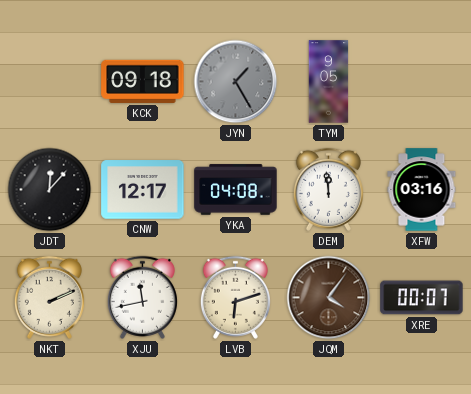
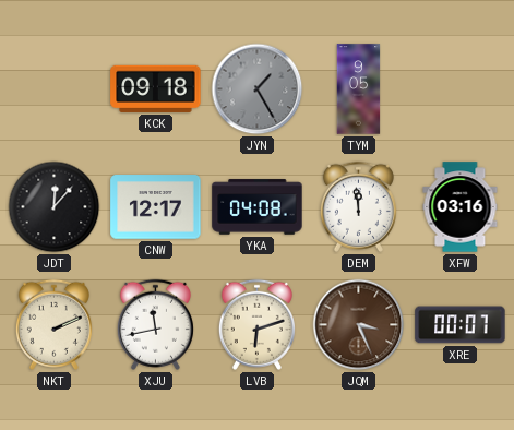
JQM: 4:06 -> 3:26
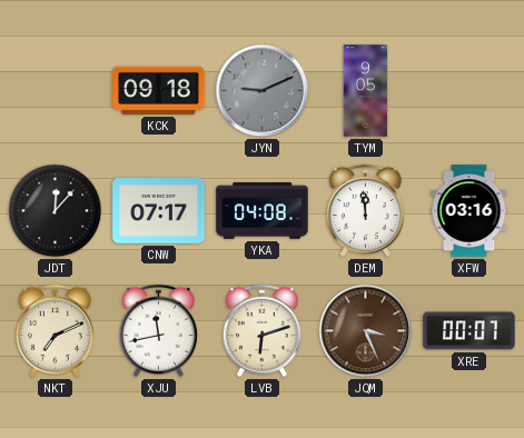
JYN: 1:25 -> 9:11
CNW: 12:17 -> 07:17
NKT: 2:11 -> 7:11
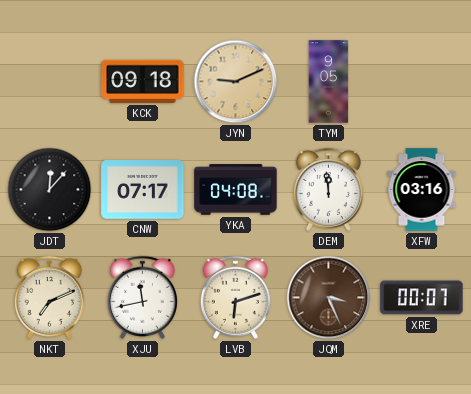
JYN dial: grey -> champagne
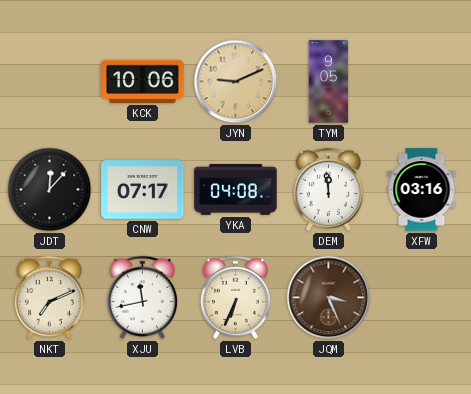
KCK: 09:18 -> 10:06
LVB: 6:12 -> 6:34
XRE: 00:07 -> none
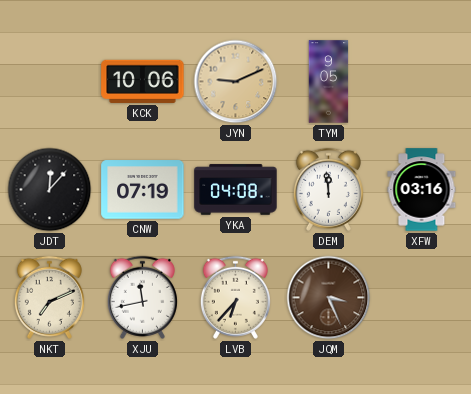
CNW: 07:17 -> 07:19
LVB: 6:34 -> 6:37
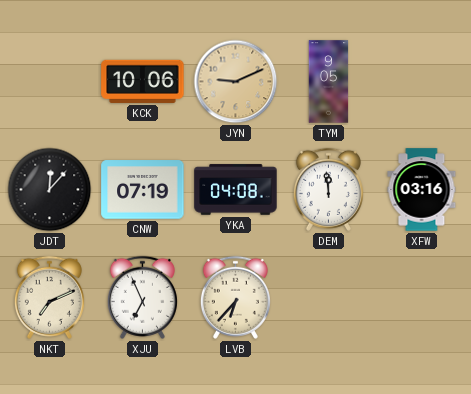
XJU: 11:43 -> 6:56
JQM: 3:26 -> none
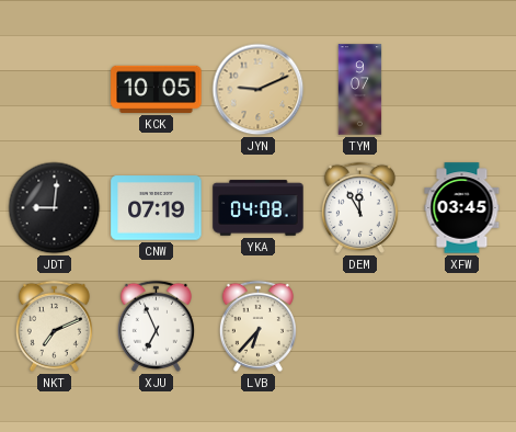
KCK: 10:06 -> 10:05
TYM: 9:05 -> 9:07
JDT: 12:07 -> 9:01
DEM: 11:59 -> 11:55
XFW: 03:16 -> 03:45
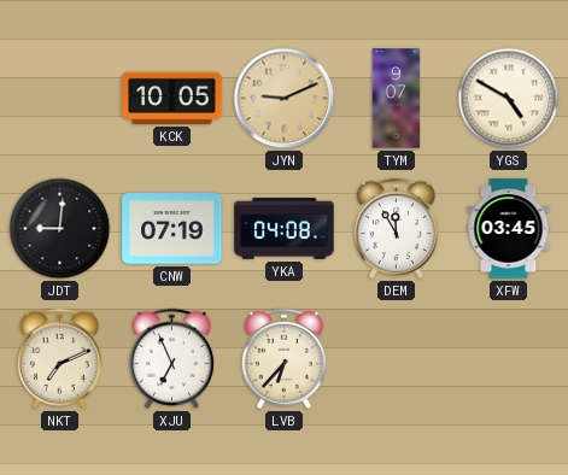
YGS: none -> 4:50
